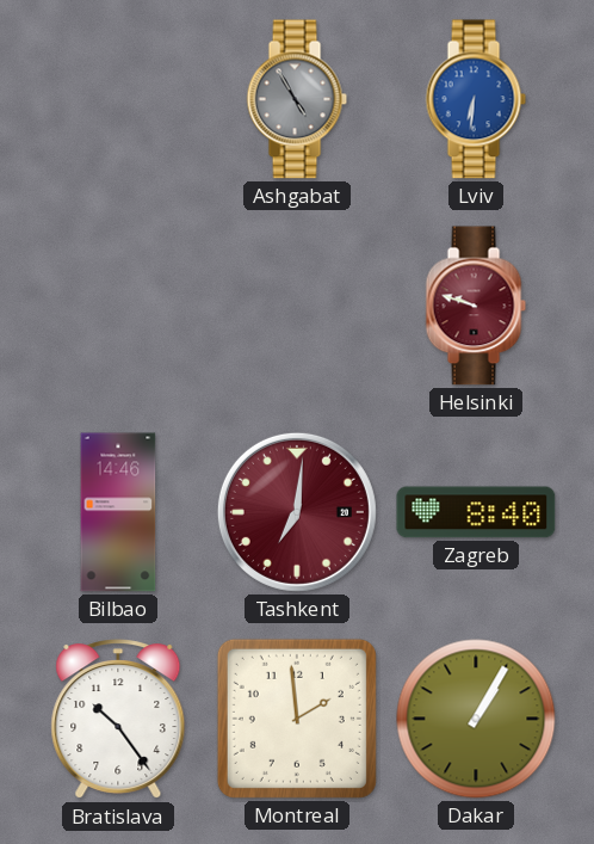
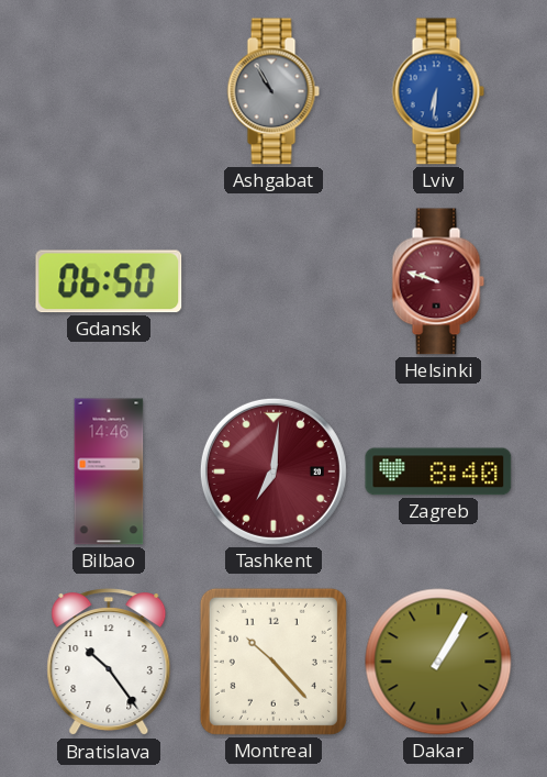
Ashgabat: 4:55 -> 10:55
Gdansk: none -> 06:50
Montreal: 1:59 -> 10:23
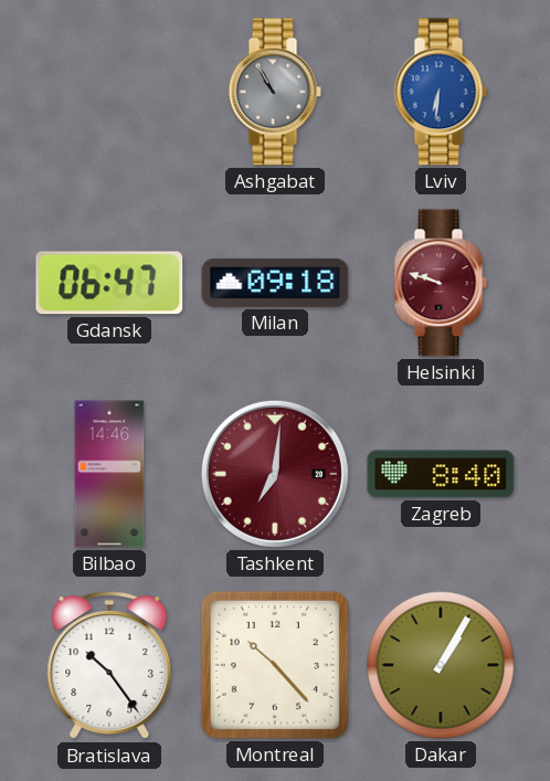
Gdansk: 06:50 -> 06:47
Milan: none -> 09:18
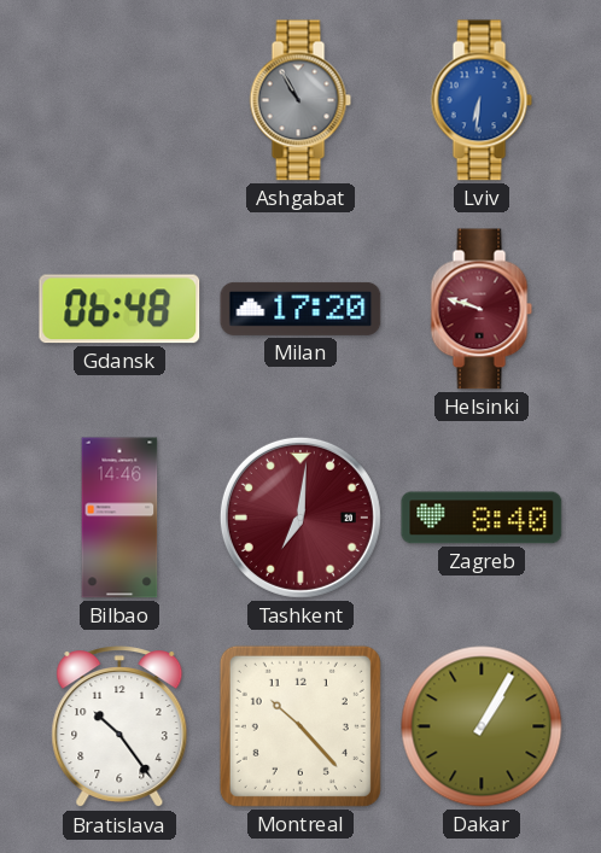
Gdansk: 06:47 -> 06:48
Milan: 09:18 -> 17:20
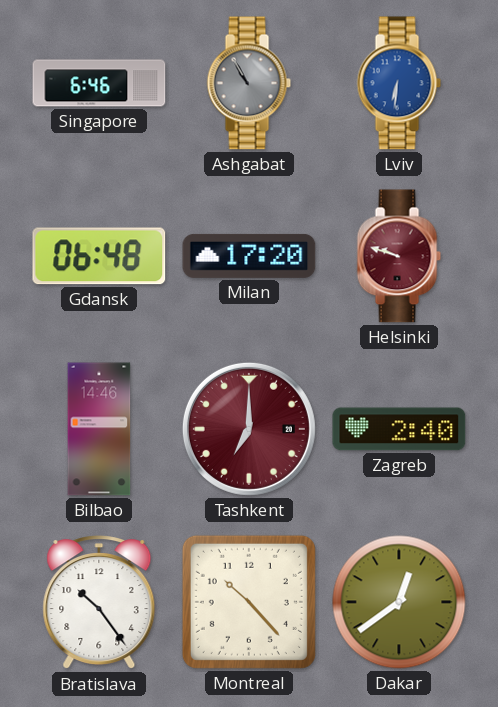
Singapore: none -> 6:46
Tashkent: 7:01 -> 7:00
Zagreb: 8:40 -> 2:40
Dakar: 1:05 -> 12:39
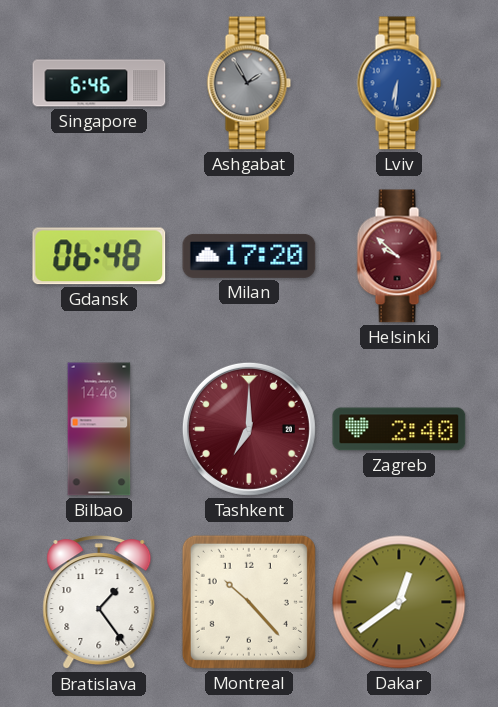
Ashgabat: 10:55 -> 1:55
Helsinki: 9:48 -> 9:52
Bratislava: 10:24 -> 1:24
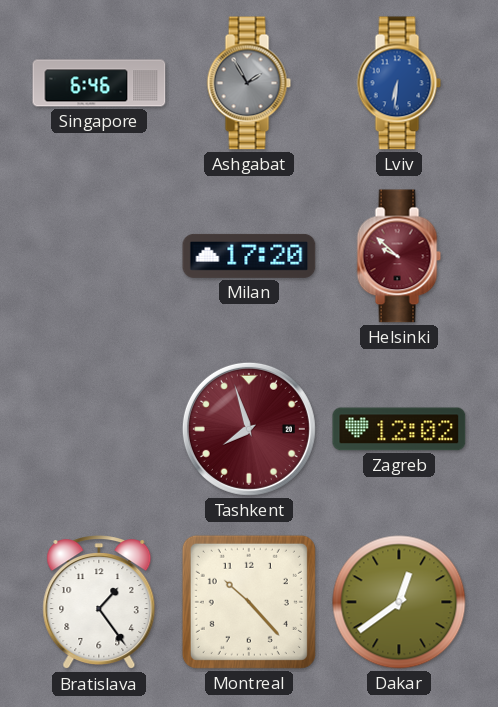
Gdansk: 06:48 -> none
Bilbao: 14:46 -> none
Tashkent: 7:00 -> 7:57
Zagreb: 2:40 -> 12:02
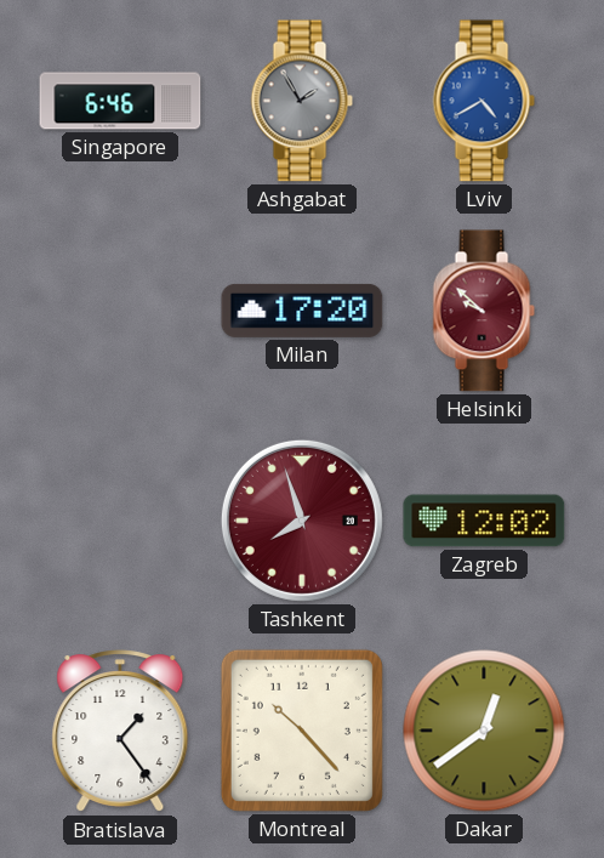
Lviv: 6:31 -> 4:40
